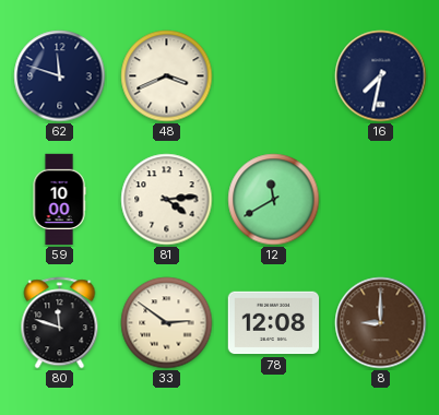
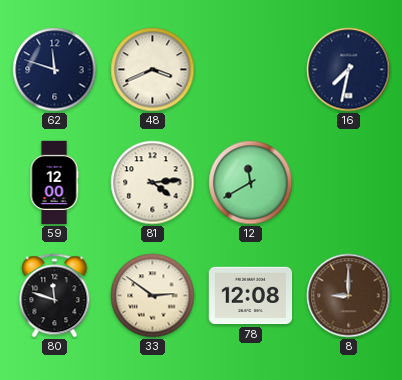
59: 10:00 -> 12:00
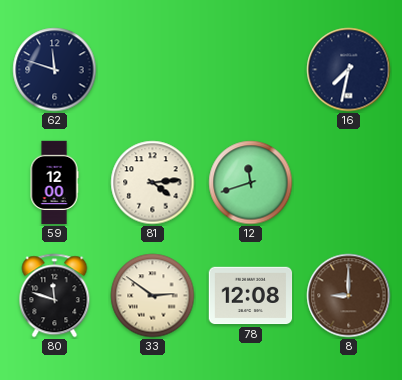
48: 3:41 -> none
12: 11:40 -> 11:42
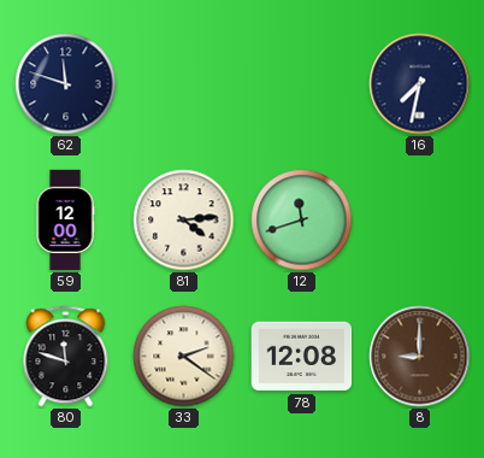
33: 2:51 -> 2:21
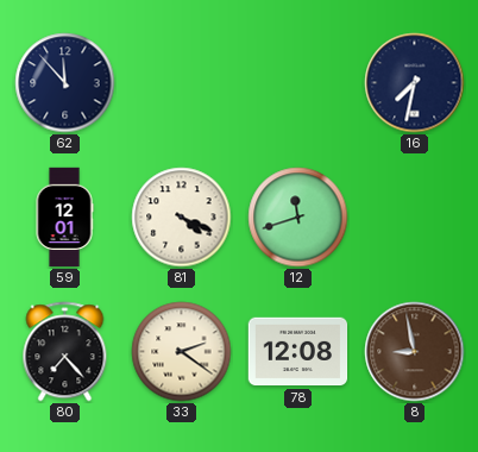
62: 11:48 -> 11:53
59: 12:00 -> 12:01
81: 4:14 -> 4:19
80: 11:48 -> 7:23
8: 9:00 -> 8:58
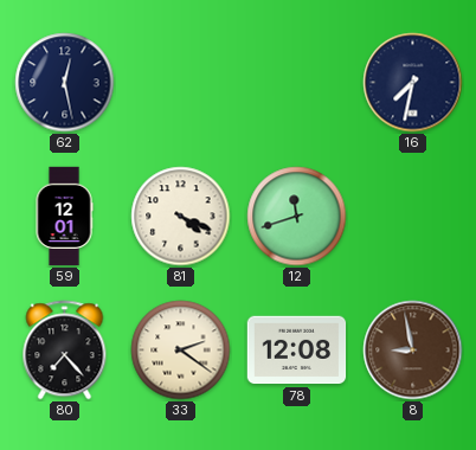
62: 11:53 -> 12:28
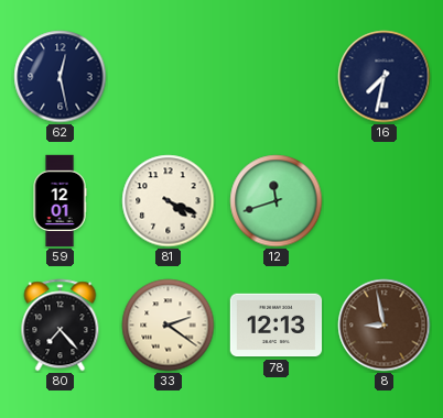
78: 12:08 -> 12:13
